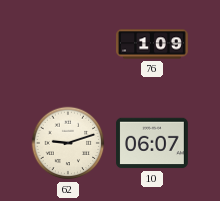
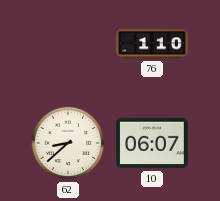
76: 1:09 -> 1:10
62: 9:12 -> 8:38
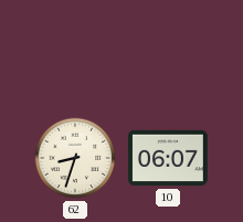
76: 1:10 -> none
62: 8:38 -> 8:33
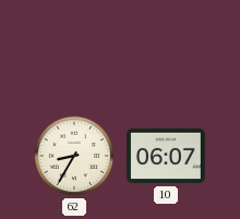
62: 8:33 -> 8:35
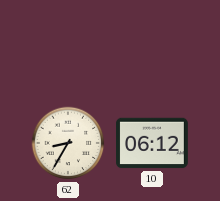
10: 06:07 -> 06:12
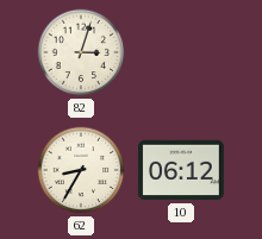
82: none -> 3:03
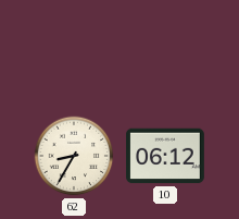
82: 3:03 -> none
